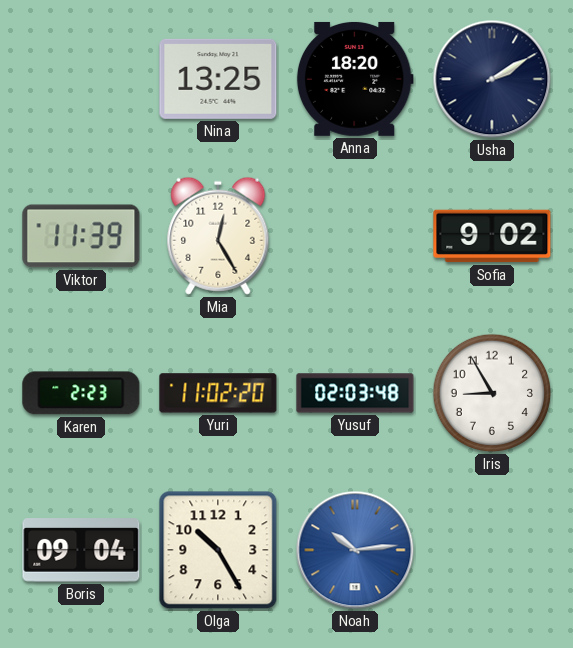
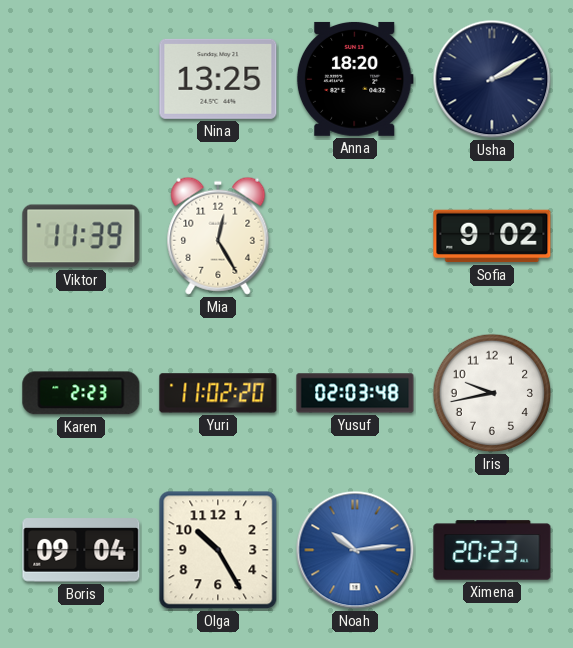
Iris: 8:55 -> 9:43
Ximena: none -> 20:23
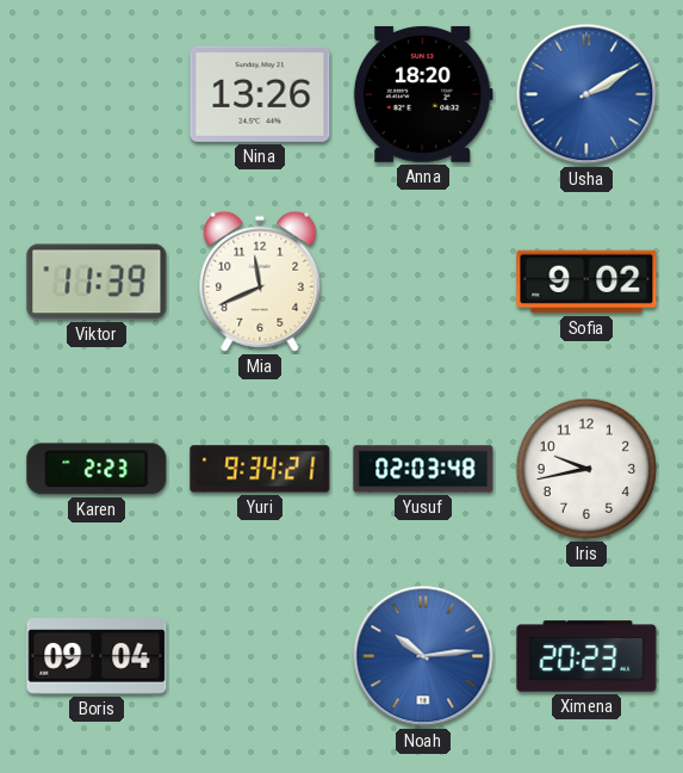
Nina: 13:25 -> 13:26
Usha dial: navy -> blue
Mia: 12:25 -> 11:41
Yuri: 11:02 -> 9:34
Olga: 10:25 -> none
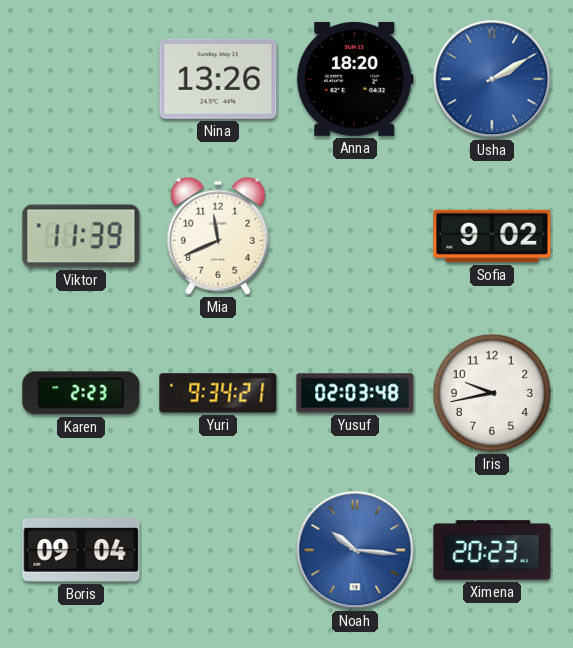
Noah: 10:14 -> 10:16
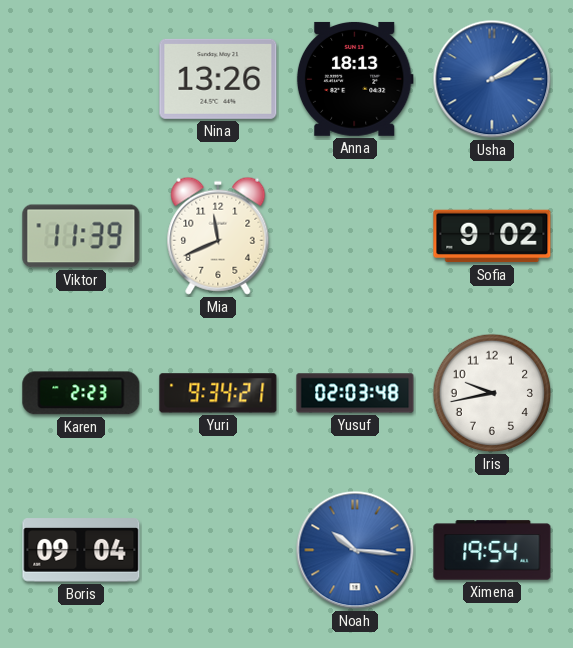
Anna: 18:20 -> 18:13
Ximena: 20:23 -> 19:54
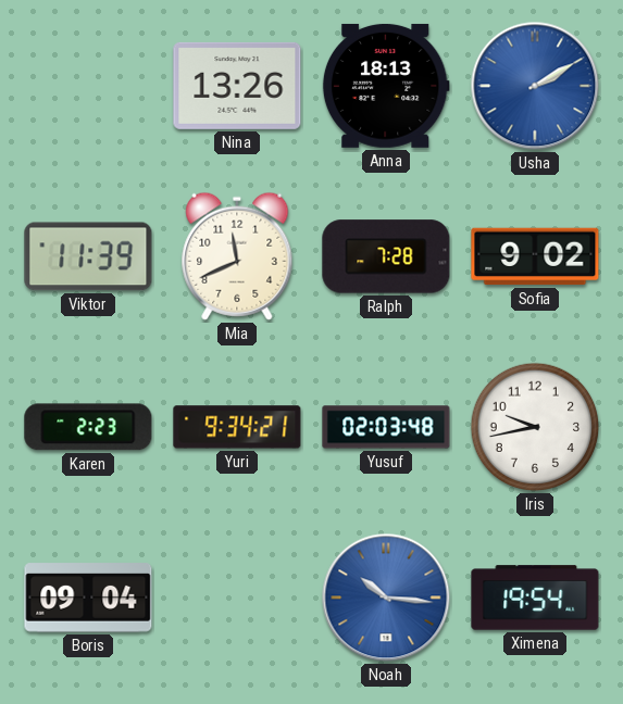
Ralph: none -> 7:28
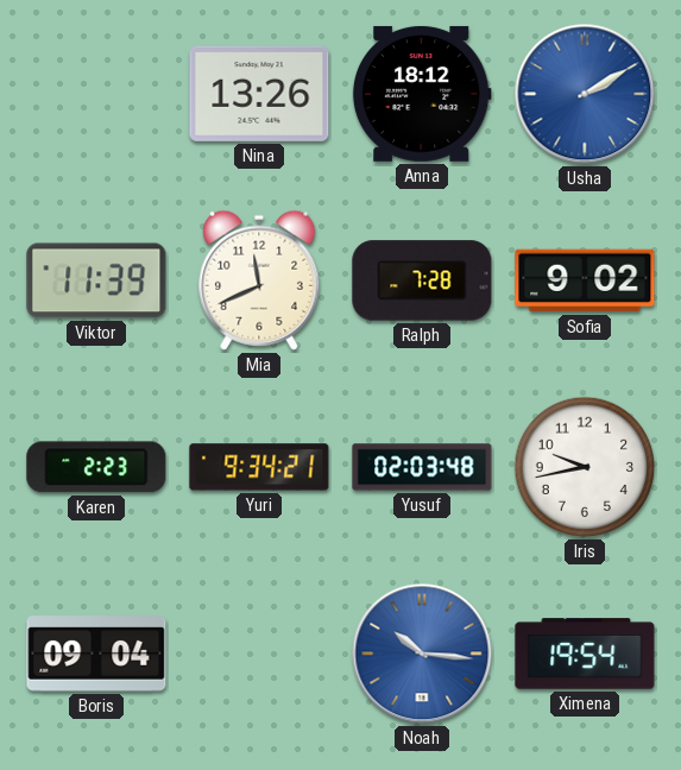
Anna: 18:13 -> 18:12
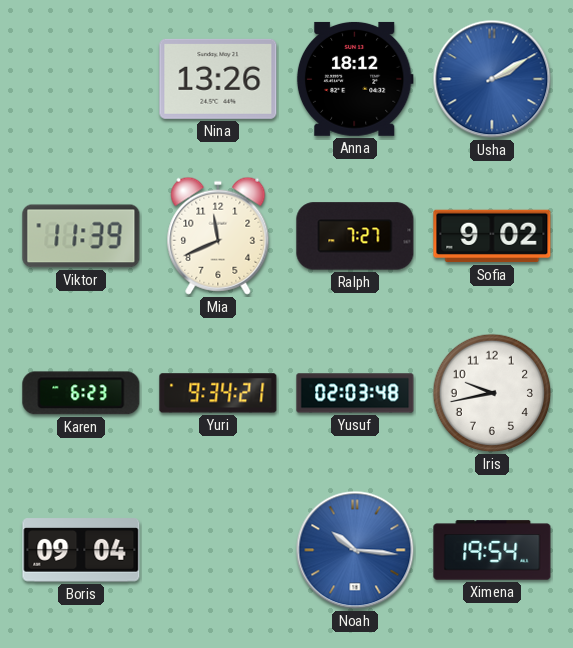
Ralph: 7:28 -> 7:27
Karen: 2:23 -> 6:23
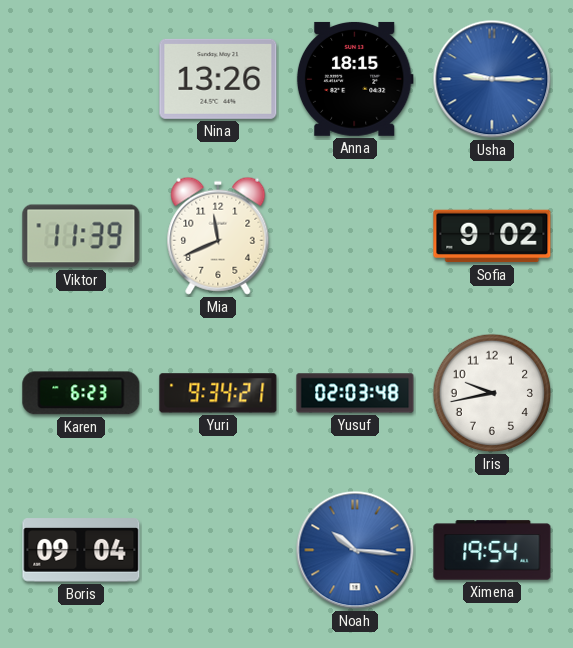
Anna: 18:12 -> 18:15
Usha: 2:10 -> 9:15
Ralph: 7:27 -> none
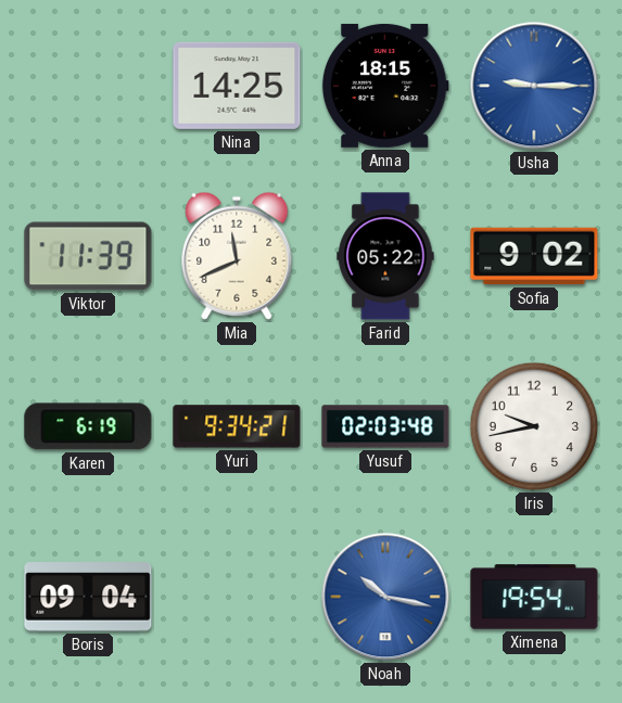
Nina: 13:26 -> 14:25
Farid: none -> 05:22
Karen: 6:23 -> 6:19
Noah: 10:16 -> 10:17
